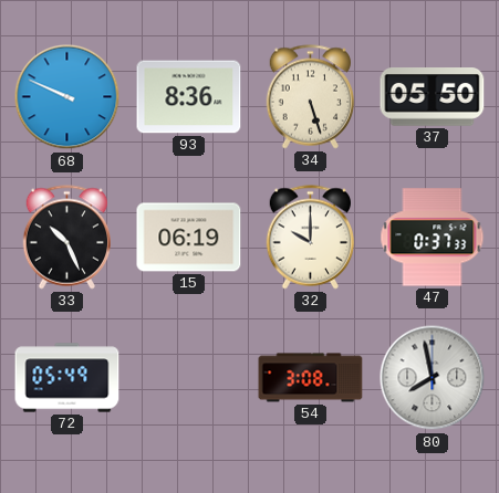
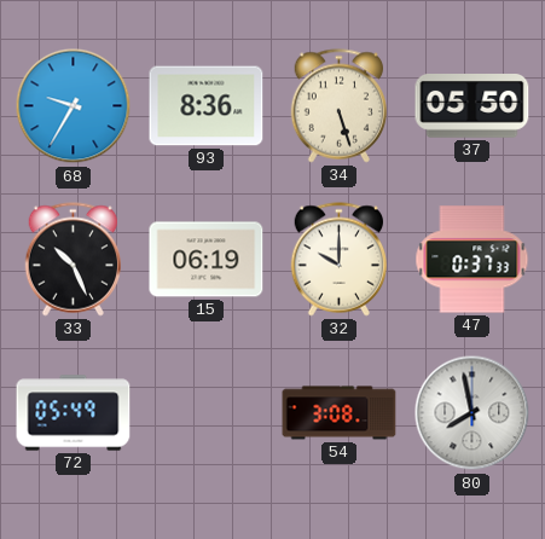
68: 9:49 -> 9:35
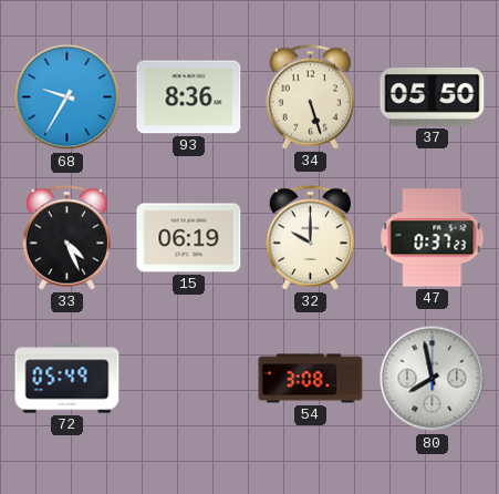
33: 10:26 -> 4:26
47: 0:37:33 -> 0:37:23
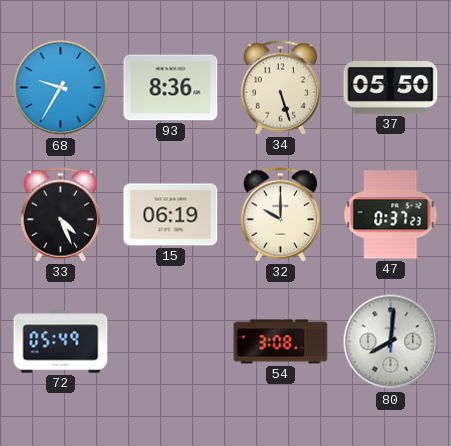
80: 7:58 -> 8:01
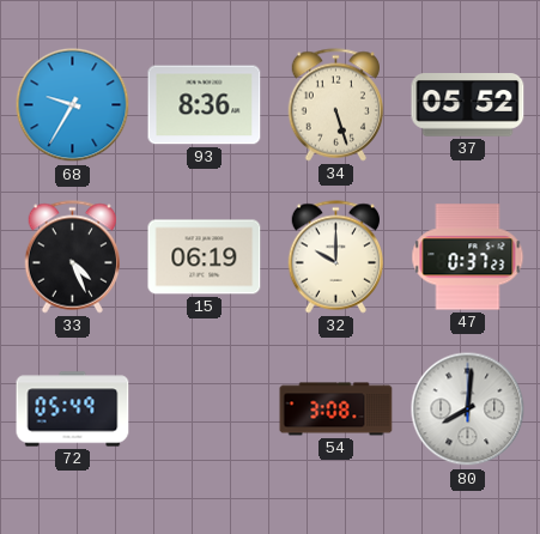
37: 05:50 -> 05:52
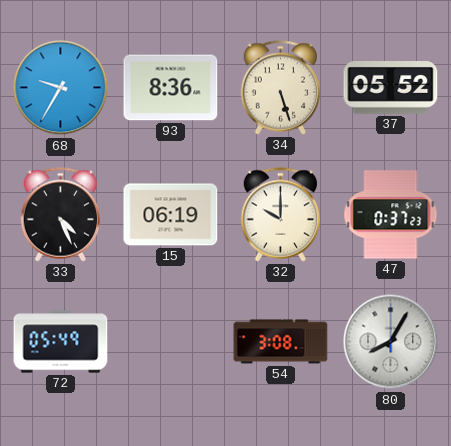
80: 8:01 -> 8:05
